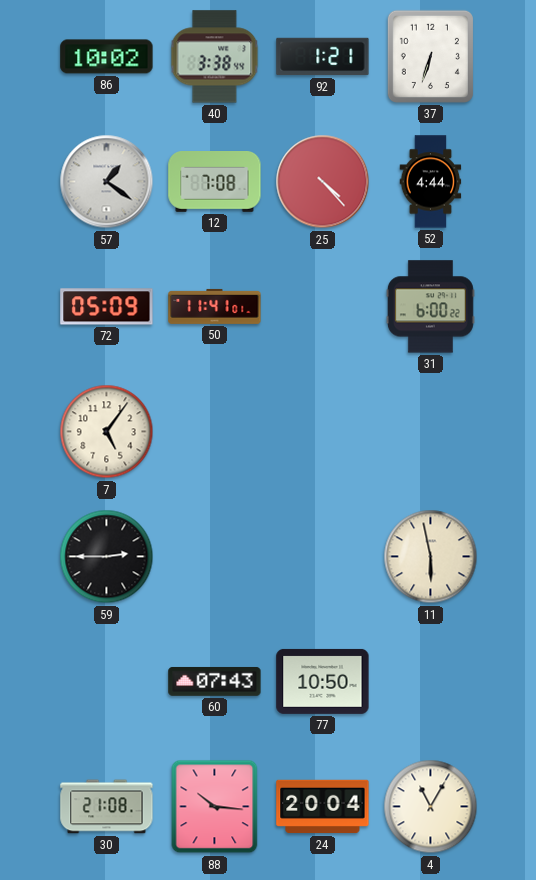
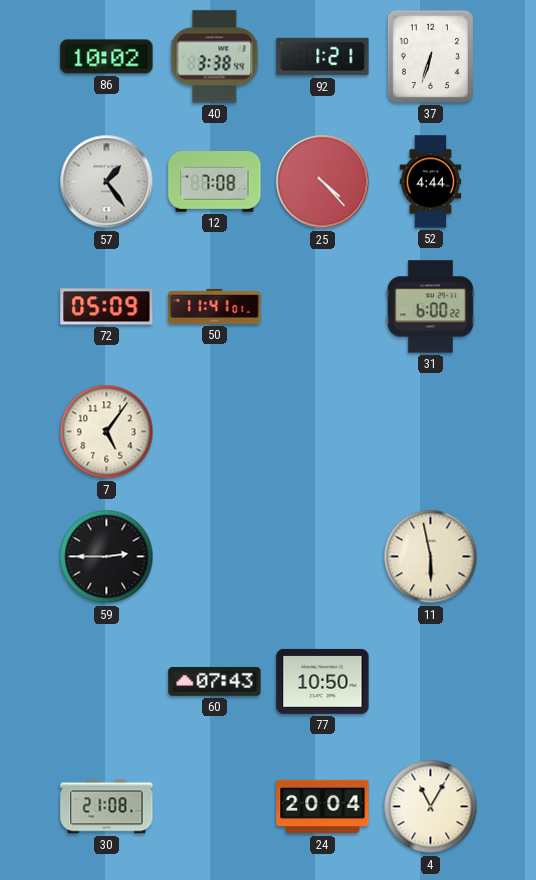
57: 1:21 -> 1:24
88: 10:16 -> none
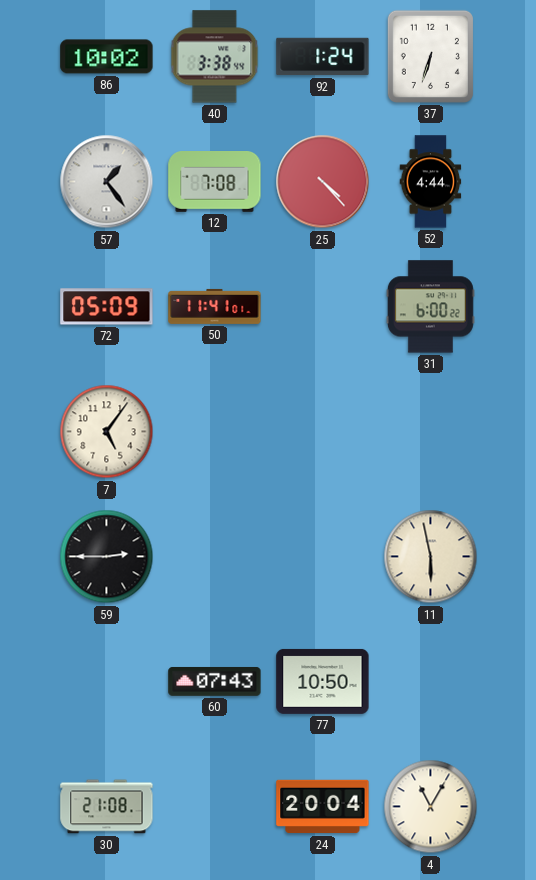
92: 1:21 -> 1:24
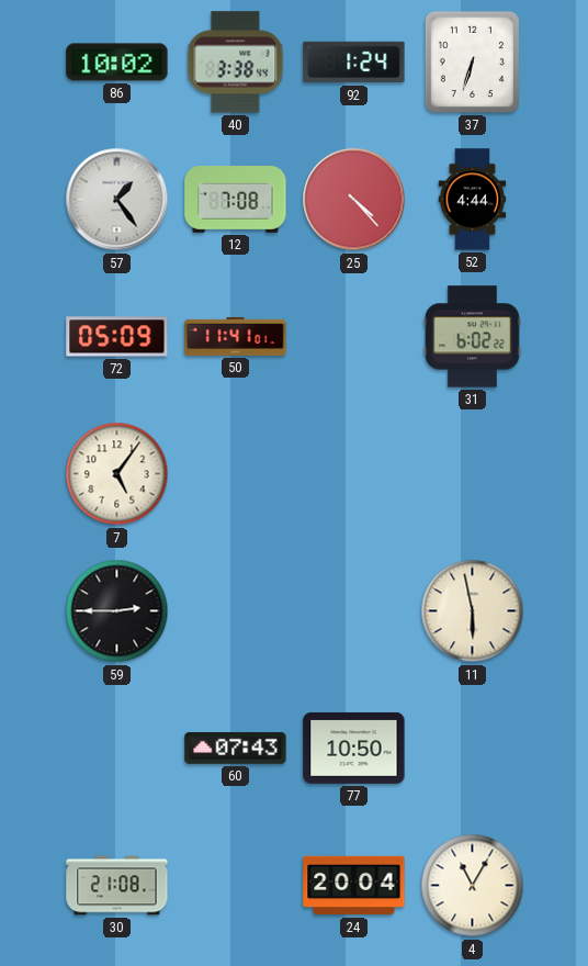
31: 6:00 -> 6:02
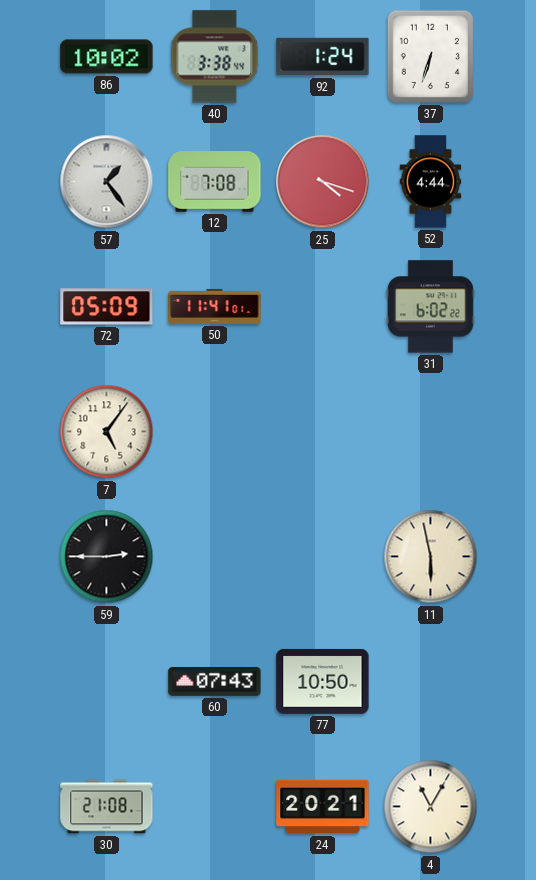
25: 4:23 -> 4:18
24: 20:04 -> 20:21
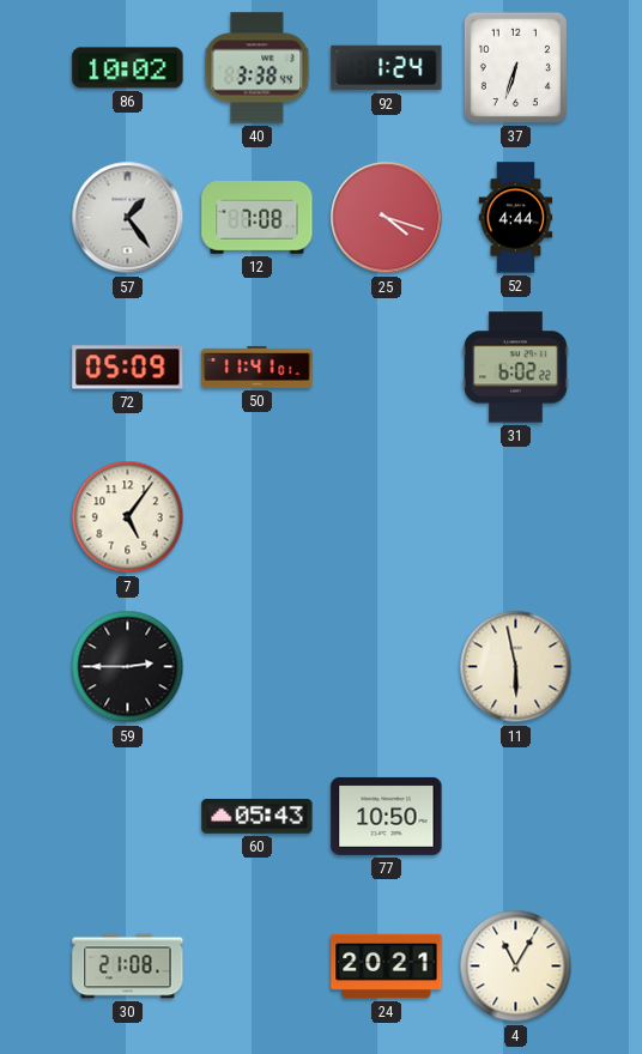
60: 07:43 -> 05:43
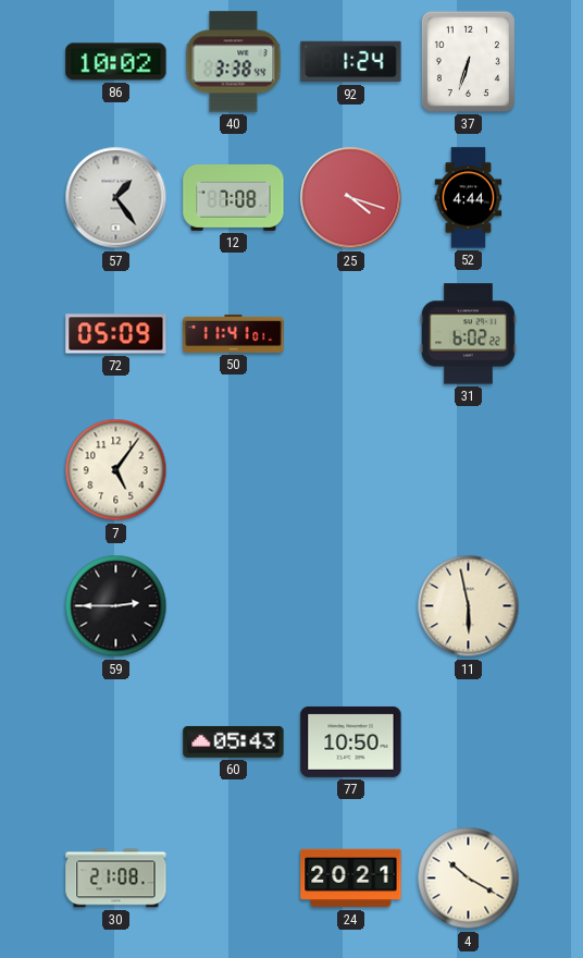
4: 11:05 -> 10:20
